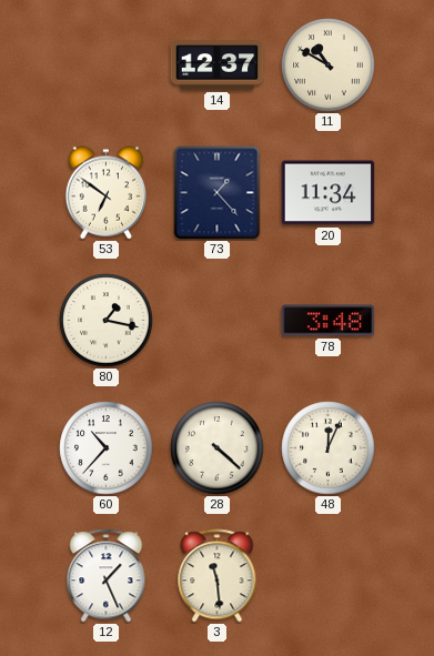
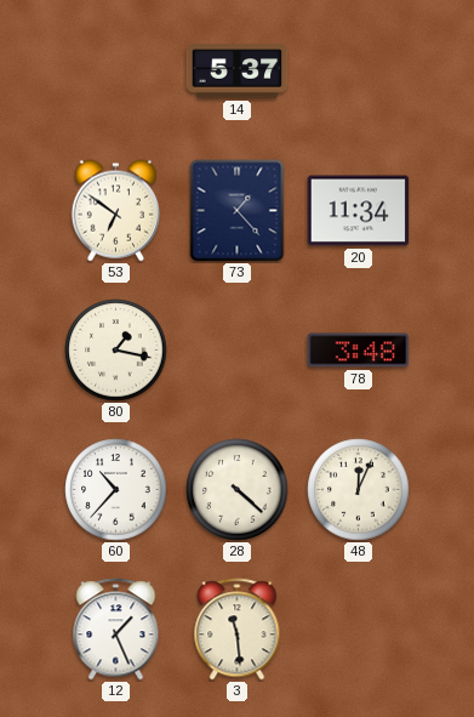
14: 12:37 -> 5:37
11: 10:50 -> none
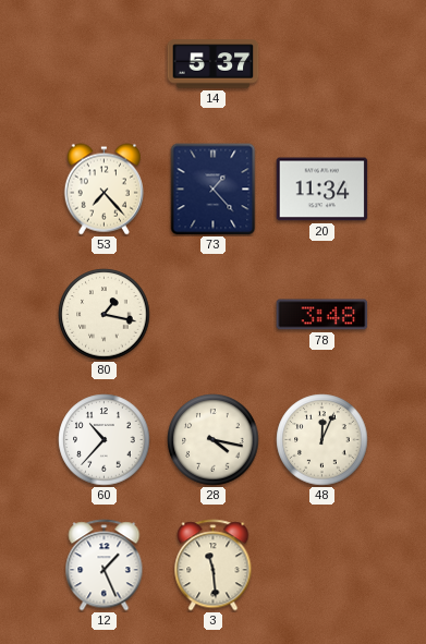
53: 6:51 -> 7:23
28: 4:22 -> 4:17
